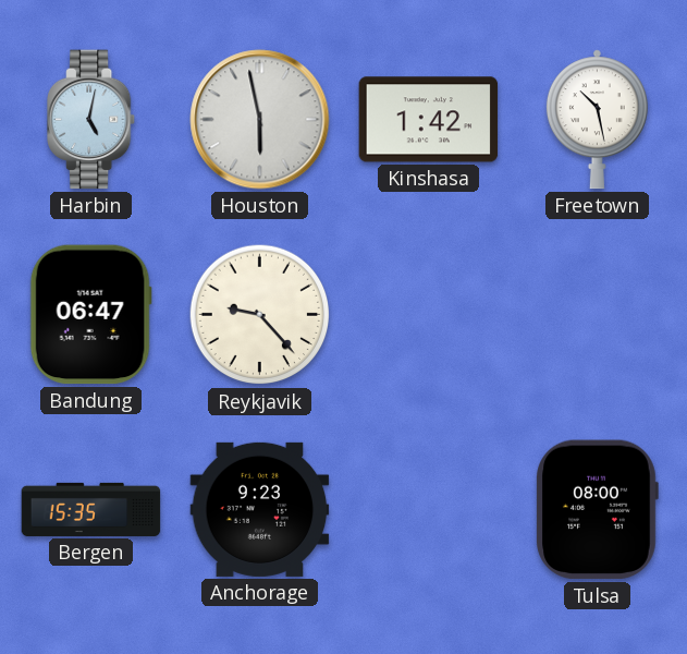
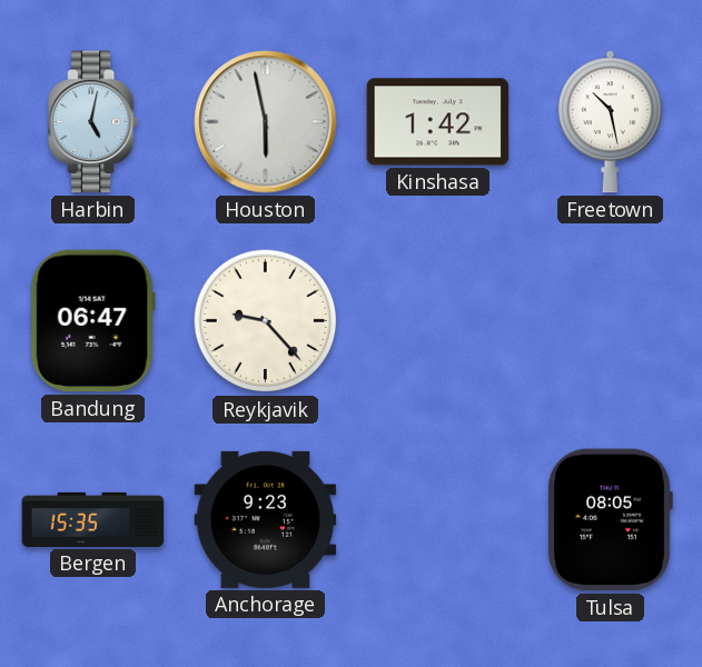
Tulsa: 08:00 -> 08:05
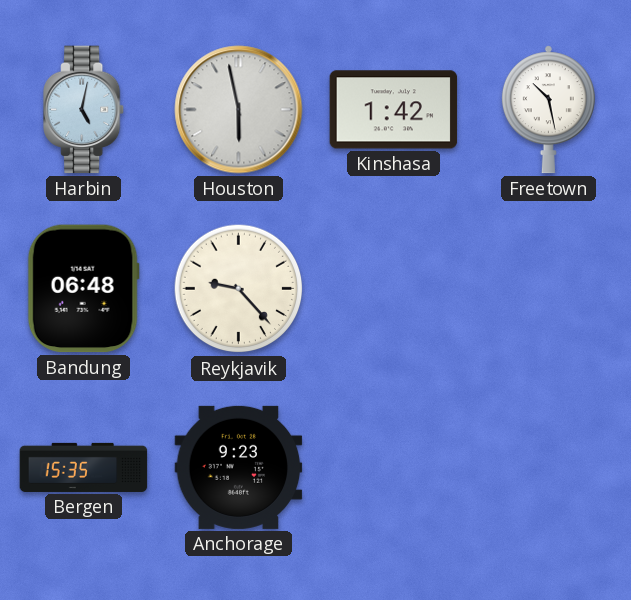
Bandung: 06:47 -> 06:48
Tulsa: 08:05 -> none
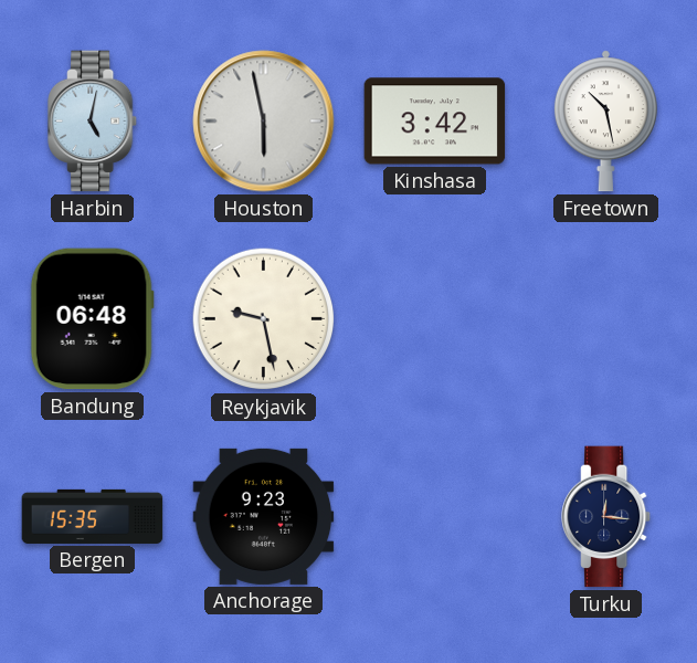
Kinshasa: 1:42 -> 3:42
Reykjavik: 9:23 -> 9:28
Turku: none -> 12:16
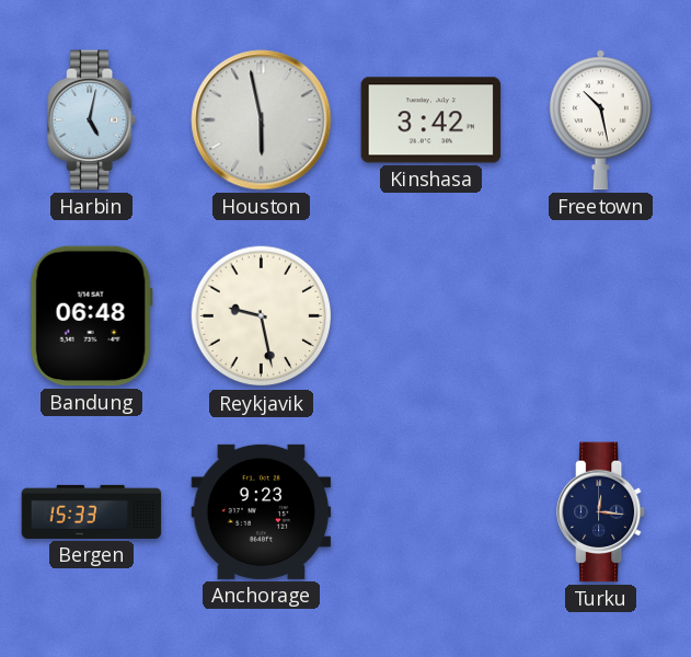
Bergen: 15:35 -> 15:33
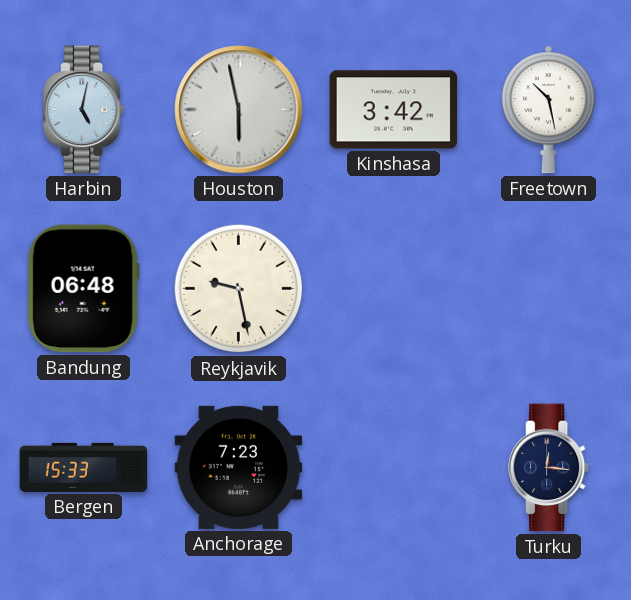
Anchorage: 9:23 -> 7:23
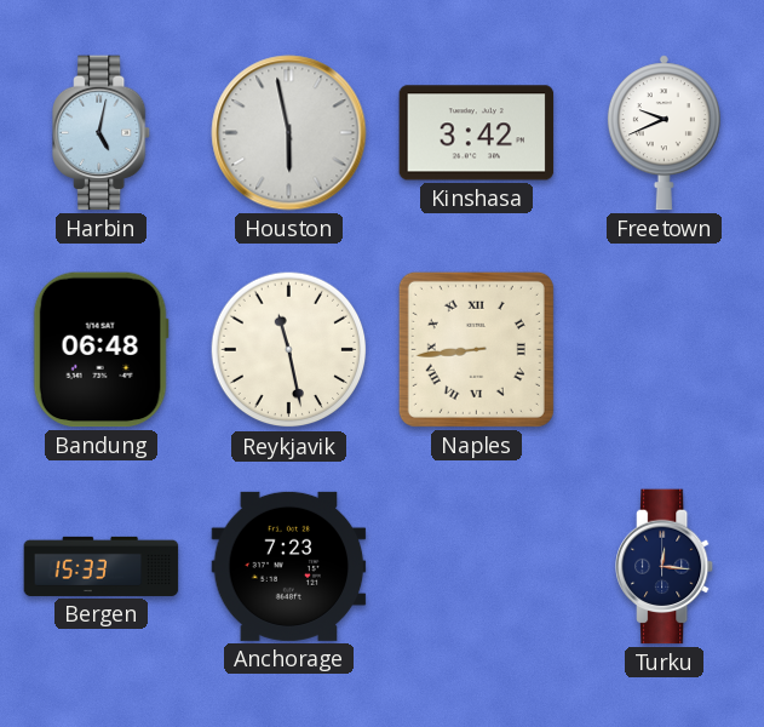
Freetown: 10:28 -> 9:41
Reykjavik: 9:28 -> 11:28
Naples: none -> 8:44
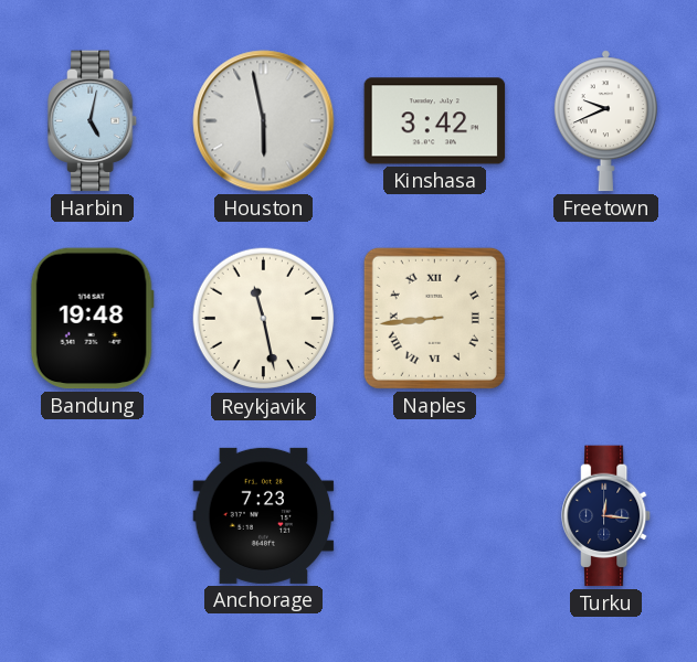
Bandung: 06:48 -> 19:48
Bergen: 15:33 -> none
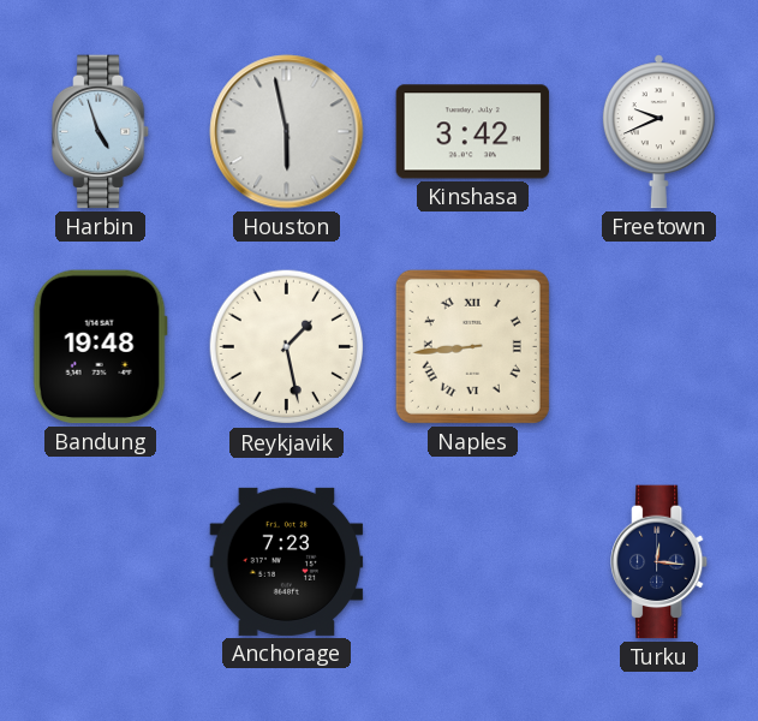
Harbin: 5:02 -> 4:57
Reykjavik: 11:28 -> 1:28
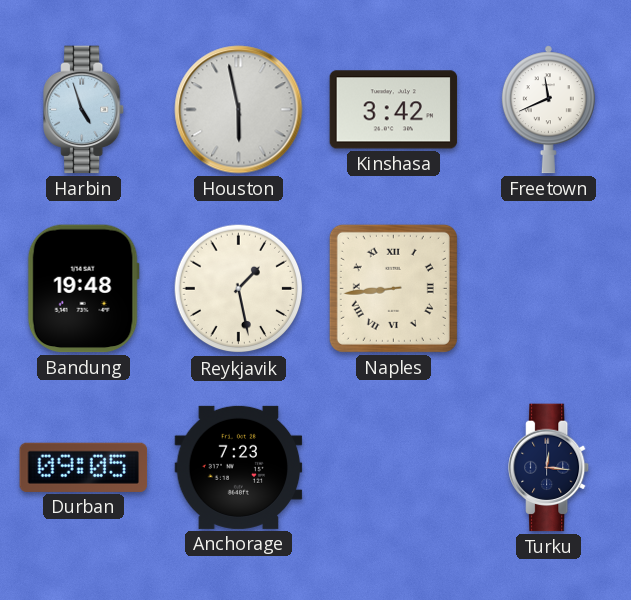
Freetown: 9:41 -> 11:41
Durban: none -> 09:05
